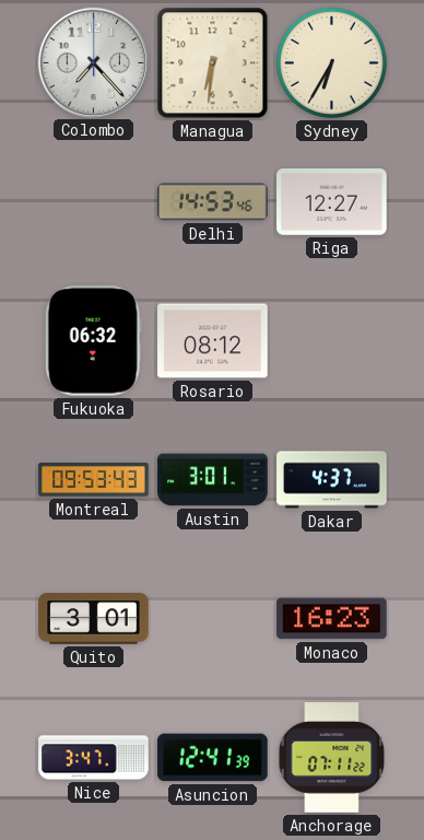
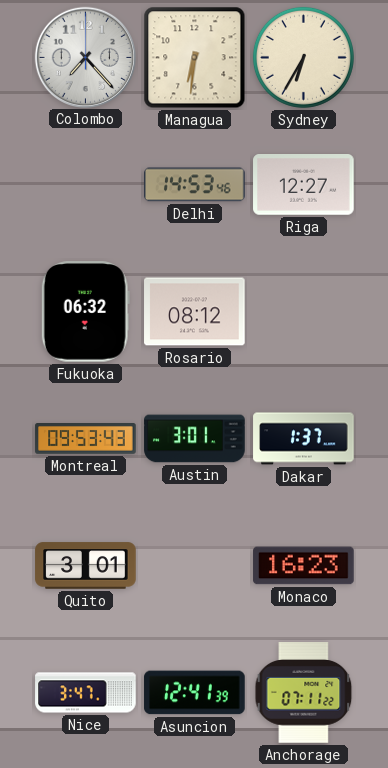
Dakar: 4:37 -> 1:37
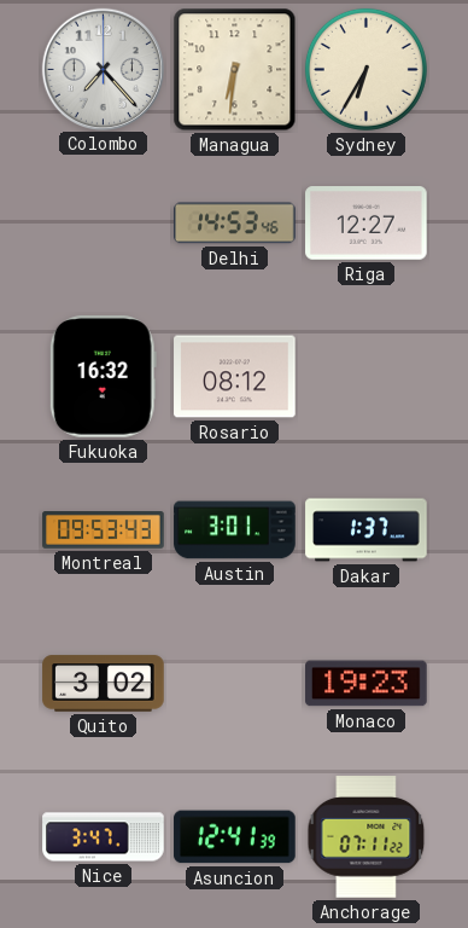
Fukuoka: 06:32 -> 16:32
Quito: 3:01 -> 3:02
Monaco: 16:23 -> 19:23
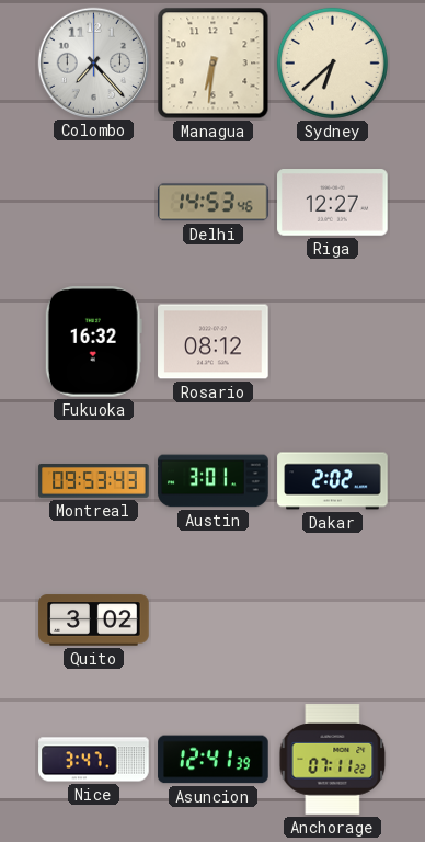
Sydney: 6:35 -> 6:38
Dakar: 1:37 -> 2:02
Monaco: 19:23 -> none
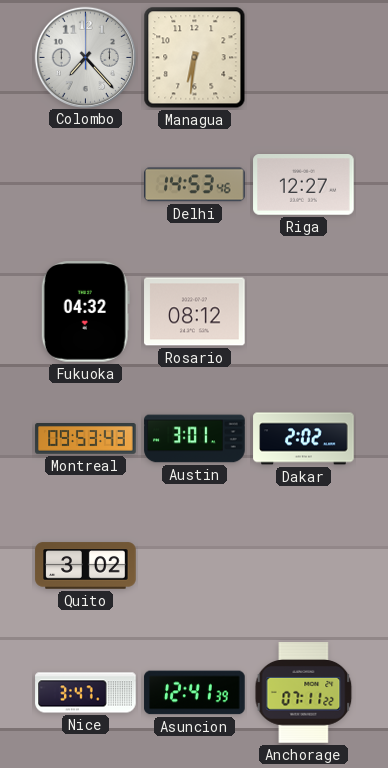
Sydney: 6:38 -> none
Fukuoka: 16:32 -> 04:32
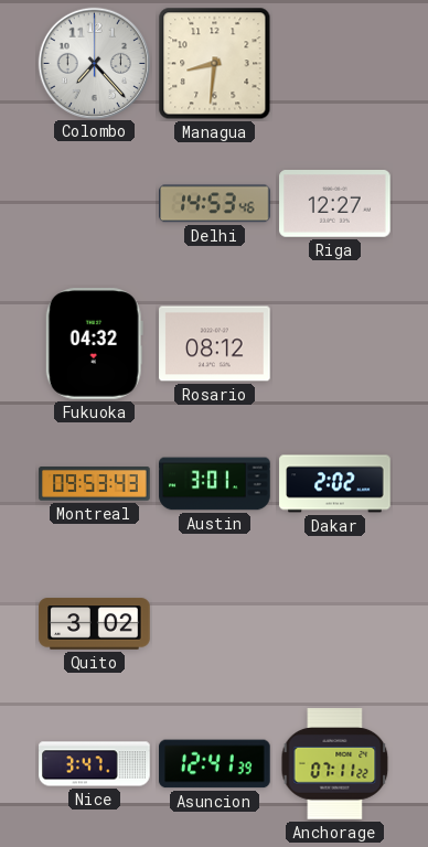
Managua: 6:31 -> 8:31
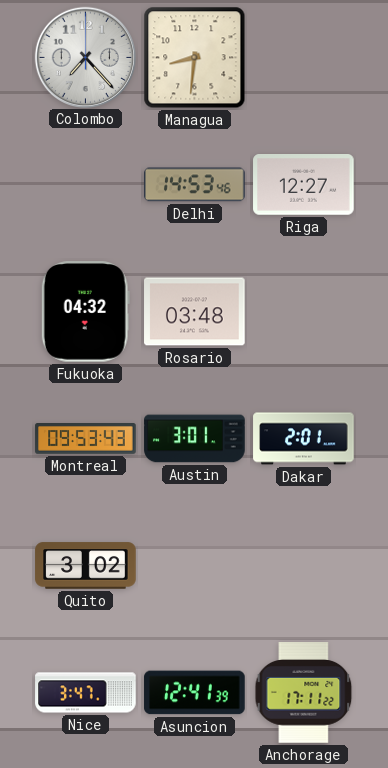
Rosario: 08:12 -> 03:48
Dakar: 2:02 -> 2:01
Anchorage: 07:11 -> 17:11
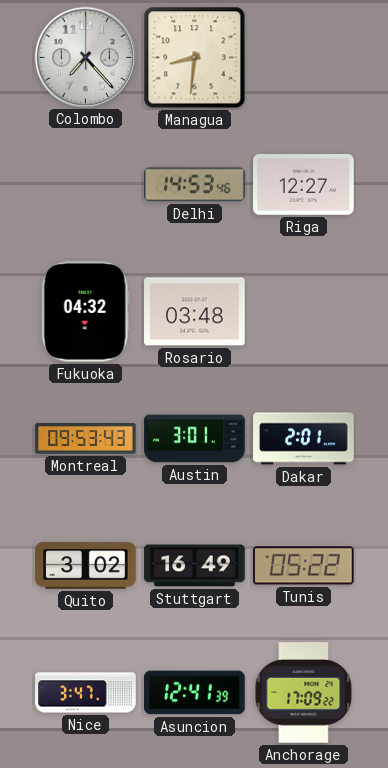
Stuttgart: none -> 16:49
Tunis: none -> 05:22
Anchorage: 17:11 -> 17:09
